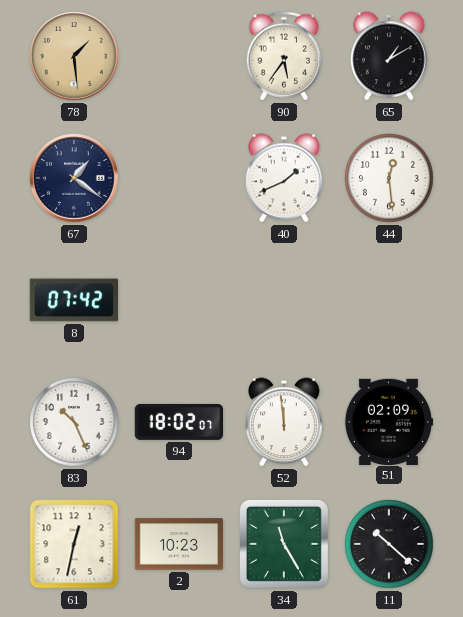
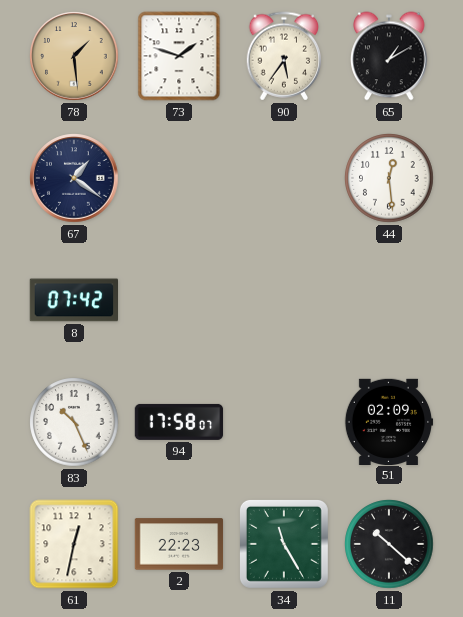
73: none -> 1:48
40: 1:41 -> none
94: 18:02 -> 17:58
52: 11:59 -> none
2: 10:23 -> 22:23
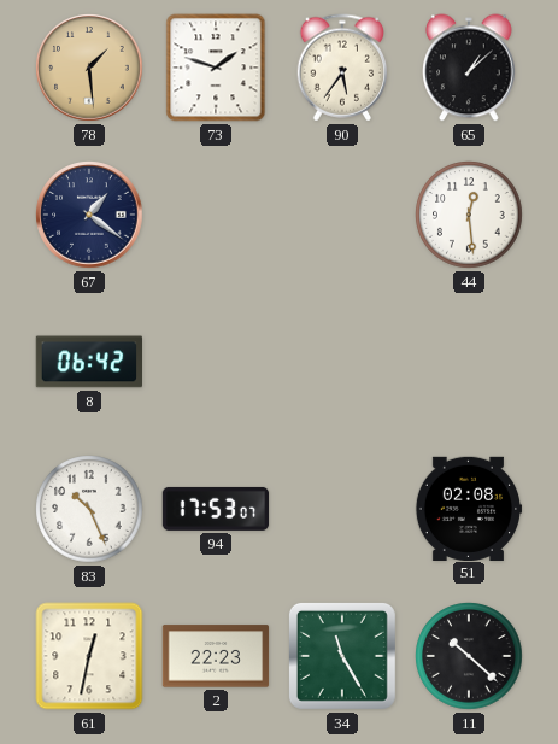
65: 1:10 -> 1:08
8: 07:42 -> 06:42
94: 17:58 -> 17:53
51: 02:09 -> 02:08
